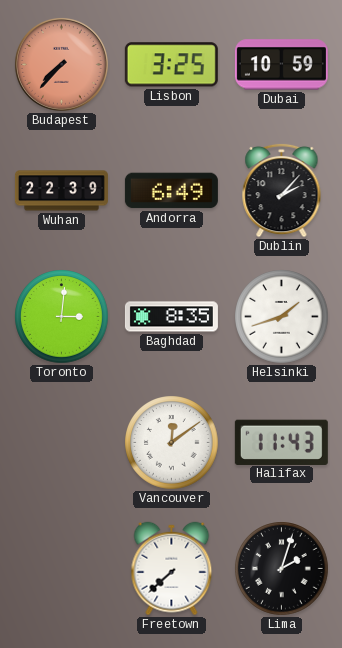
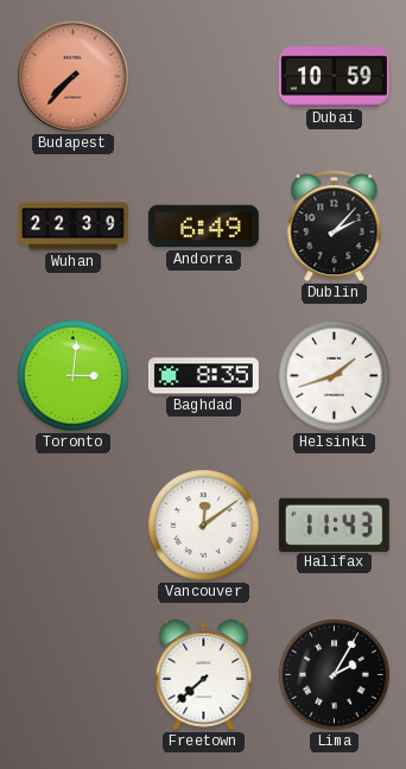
Lisbon: 3:25 -> none
Lima: 2:03 -> 2:05
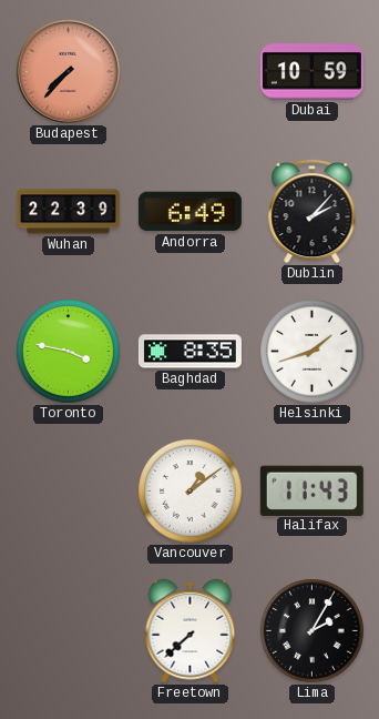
Toronto: 3:01 -> 3:47
Vancouver: 12:09 -> 1:09
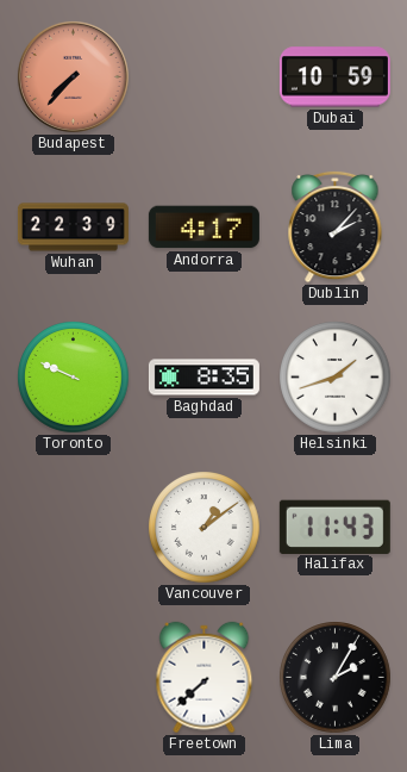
Andorra: 6:49 -> 4:17
Toronto: 3:47 -> 9:49
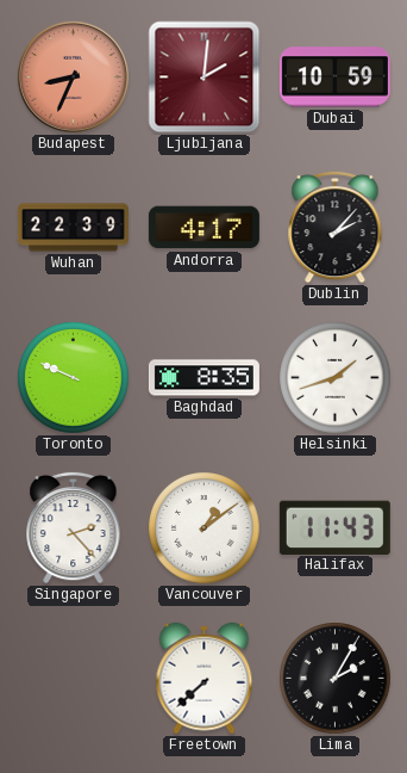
Budapest: 7:37 -> 8:34
Ljubljana: none -> 2:01
Singapore: none -> 2:23
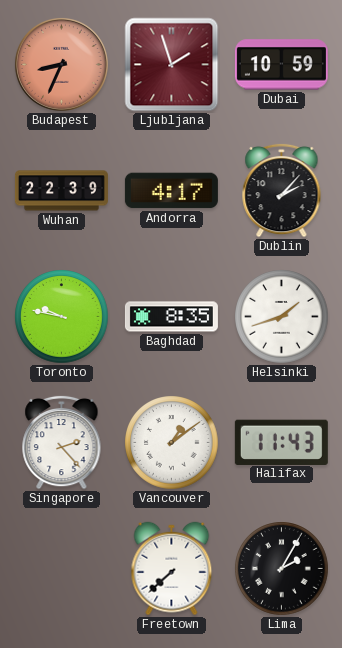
Ljubljana: 2:01 -> 1:57
Toronto: 9:49 -> 9:47
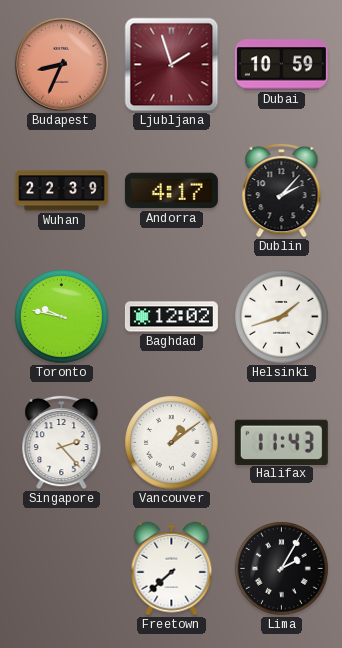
Baghdad: 8:35 -> 12:02
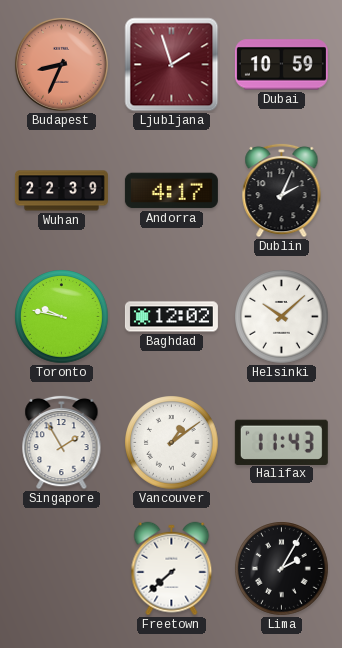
Dublin: 2:07 -> 2:04
Helsinki: 1:42 -> 10:08
Singapore: 2:23 -> 1:55
